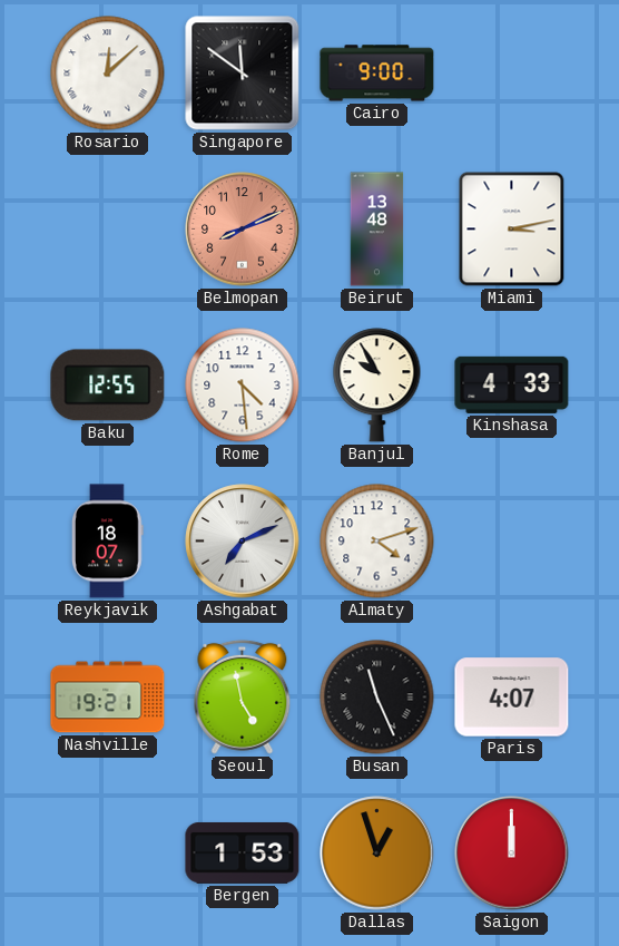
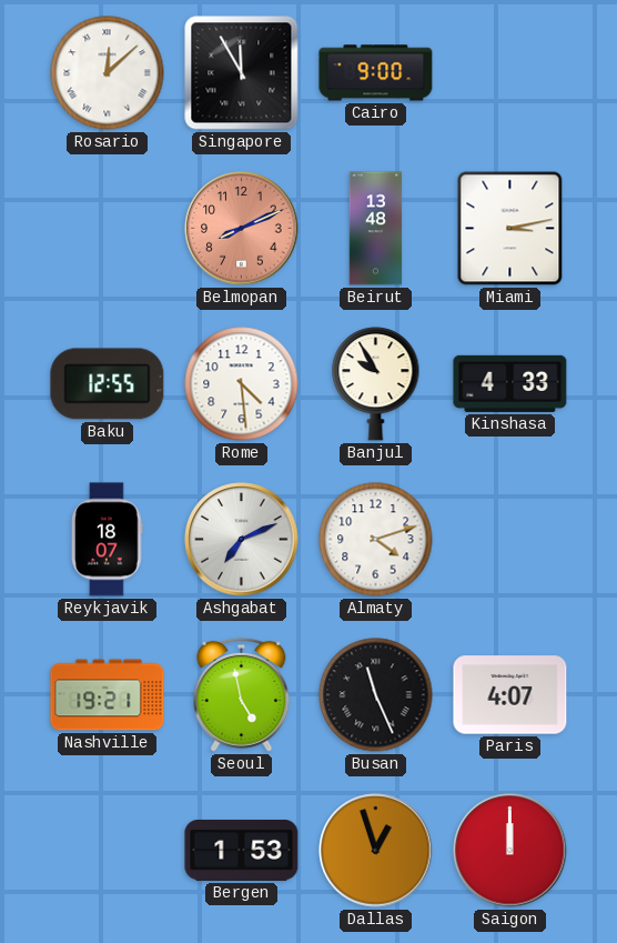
Singapore: 11:51 -> 11:55
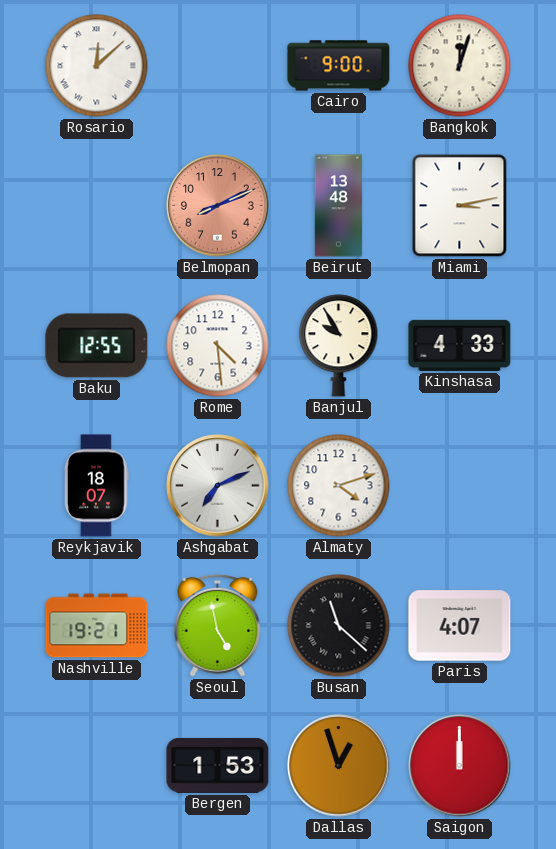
Singapore: 11:55 -> none
Bangkok: none -> 12:03
Busan: 11:26 -> 11:22
